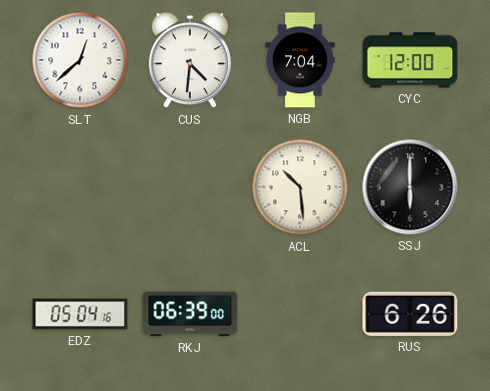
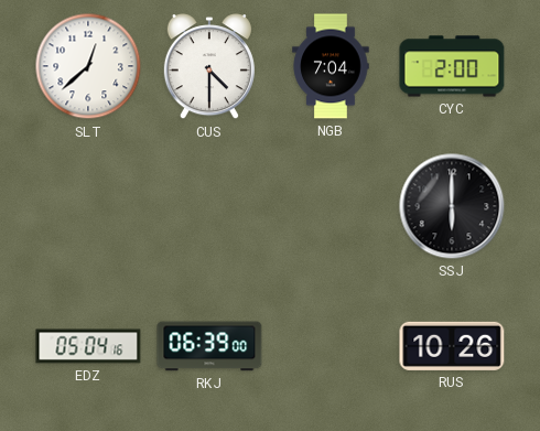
CUS: 4:31 -> 4:30
CYC: 12:00 -> 2:00
ACL: 10:29 -> none
RUS: 6:26 -> 10:26
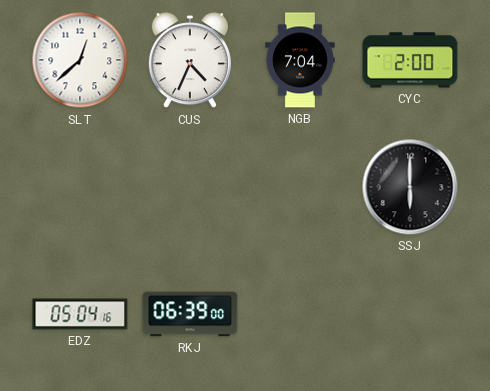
CUS: 4:30 -> 4:34
RUS: 10:26 -> none
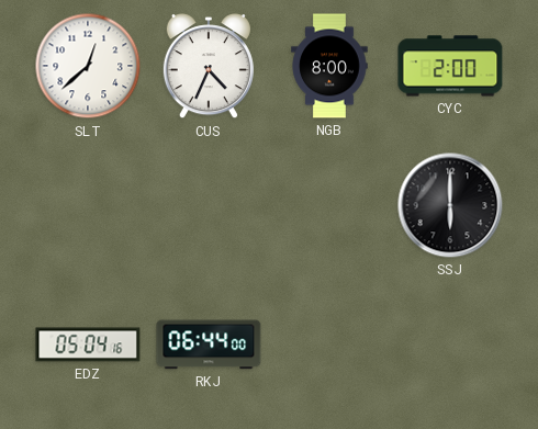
NGB: 7:04 -> 8:00
RKJ: 06:39 -> 06:44
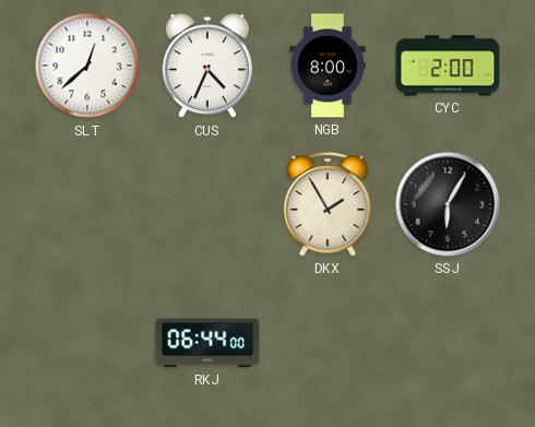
DKX: none -> 1:55
SSJ: 6:00 -> 6:05
EDZ: 05:04 -> none
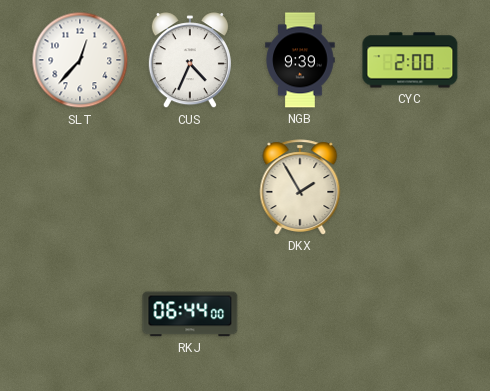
SLT: 12:38 -> 12:37
NGB: 8:00 -> 9:39
SSJ: 6:05 -> none
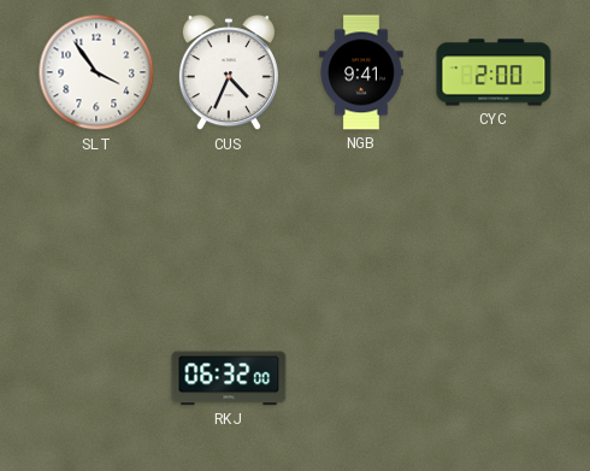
SLT: 12:37 -> 3:54
NGB: 9:39 -> 9:41
DKX: 1:55 -> none
RKJ: 06:44 -> 06:32
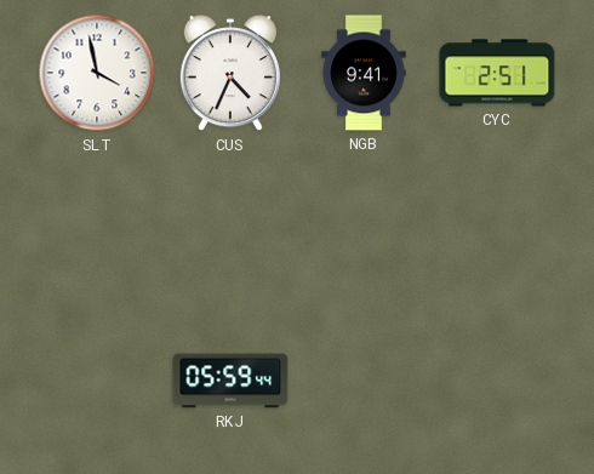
SLT: 3:54 -> 3:58
CYC: 2:00 -> 2:51
RKJ: 06:32 -> 05:59
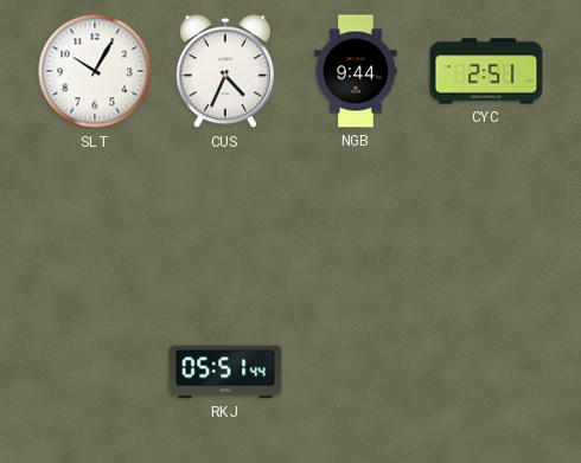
SLT: 3:58 -> 10:05
NGB: 9:41 -> 9:44
RKJ: 05:59 -> 05:51
